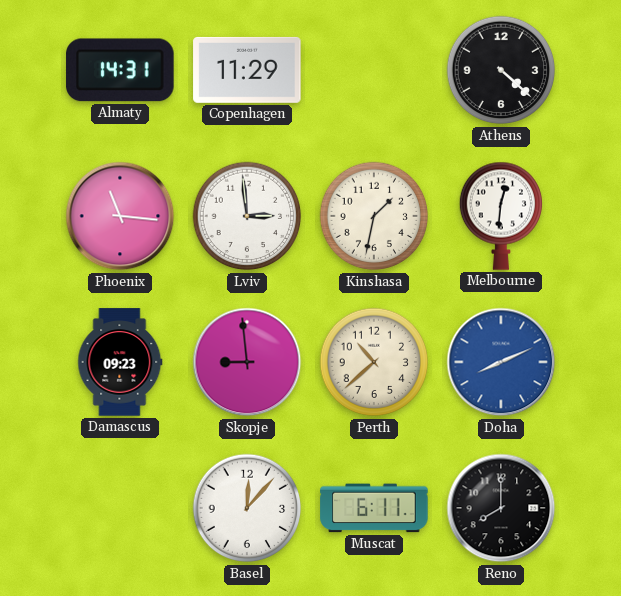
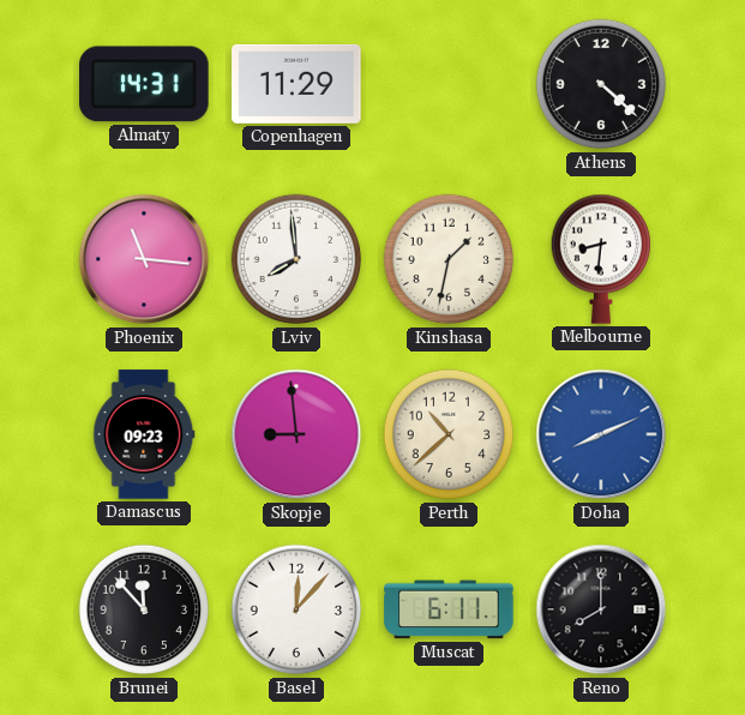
Lviv: 2:59 -> 7:59
Melbourne: 12:31 -> 8:31
Brunei: none -> 11:53
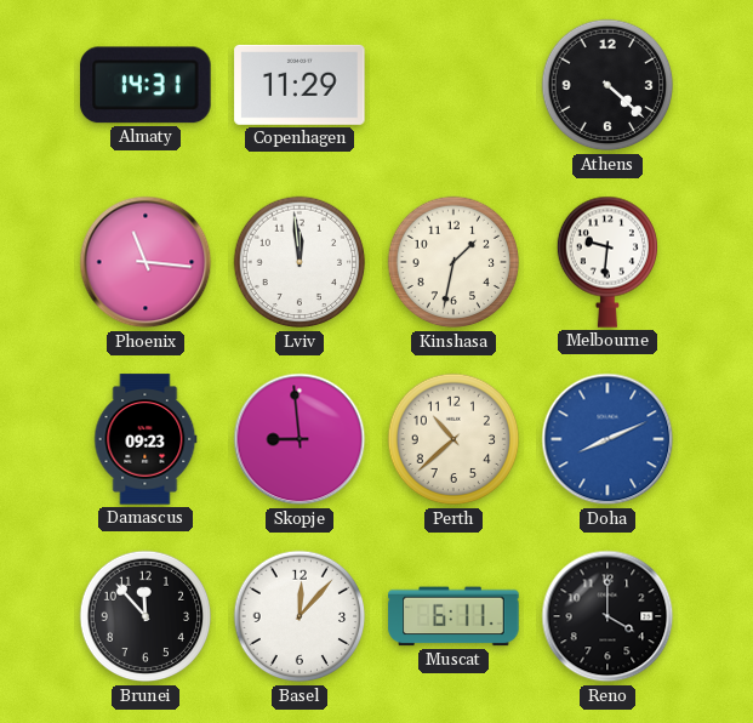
Lviv: 7:59 -> 11:59
Melbourne: 8:31 -> 9:31
Reno: 8:00 -> 4:00
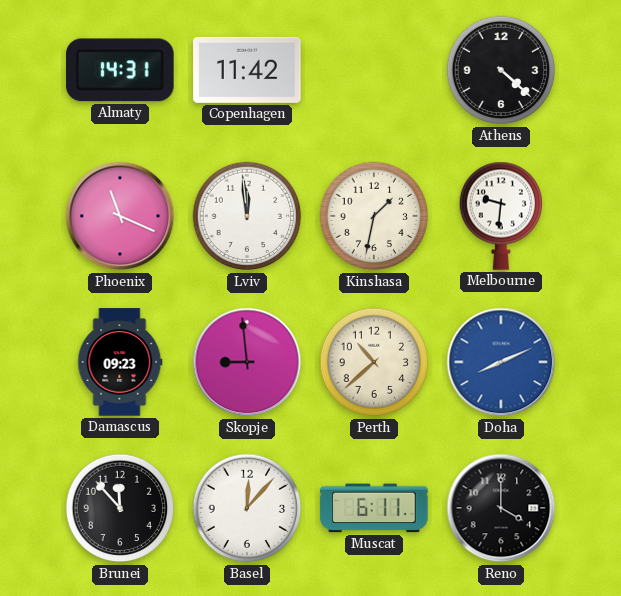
Copenhagen: 11:29 -> 11:42
Phoenix: 11:16 -> 11:19
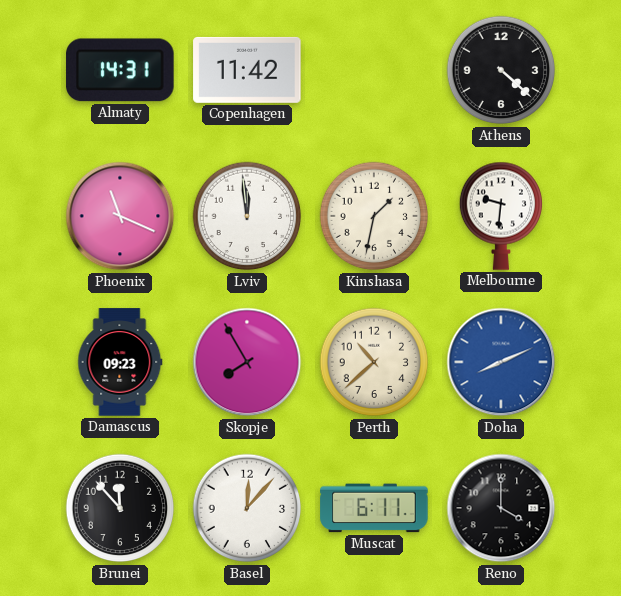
Skopje: 8:59 -> 7:55
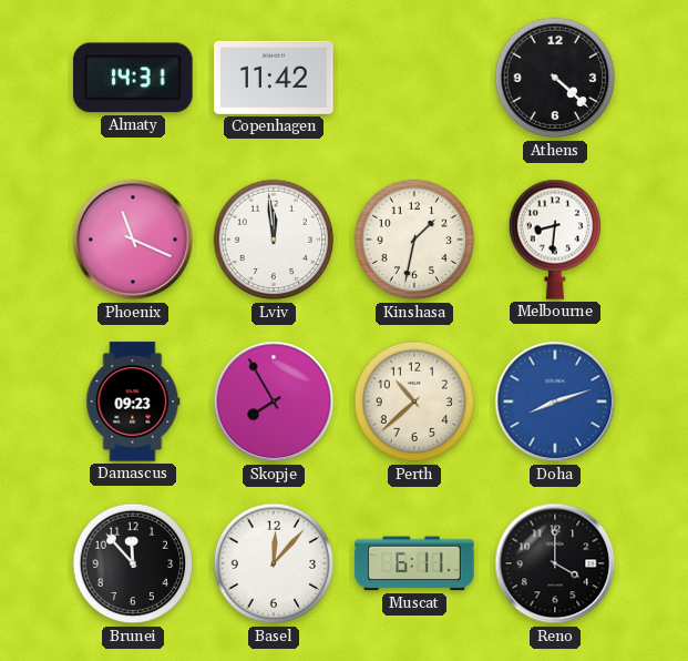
Melbourne: 9:31 -> 8:31
Doha: 8:11 -> 8:12
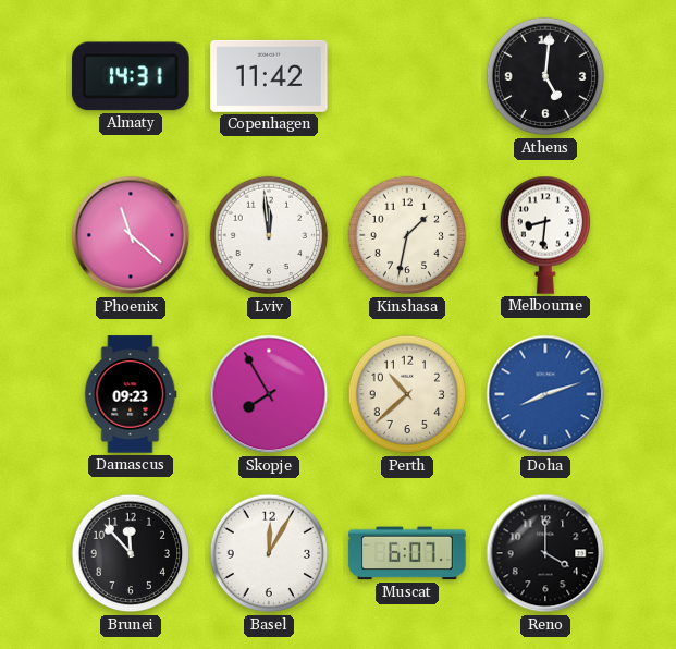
Athens: 4:22 -> 5:01
Phoenix: 11:19 -> 11:22
Basel: 12:07 -> 12:05
Muscat: 6:11 -> 6:07
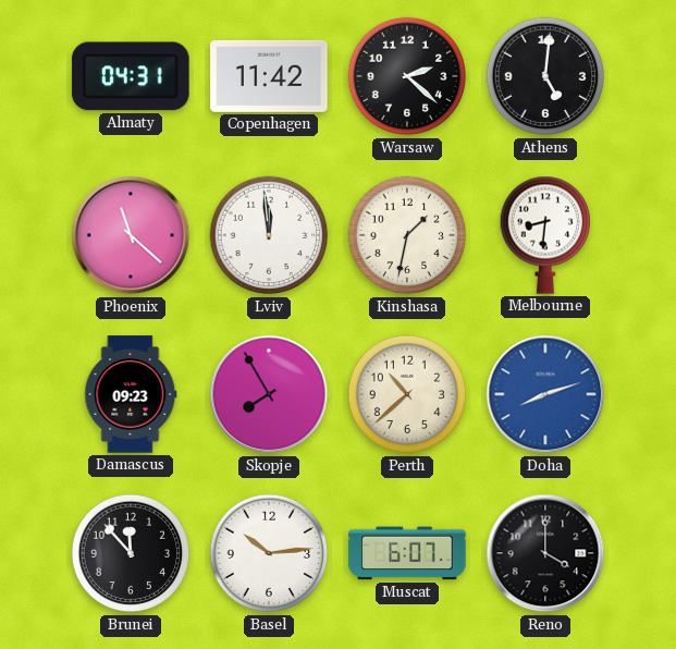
Almaty: 14:31 -> 04:31
Warsaw: none -> 2:22
Basel: 12:05 -> 10:14
